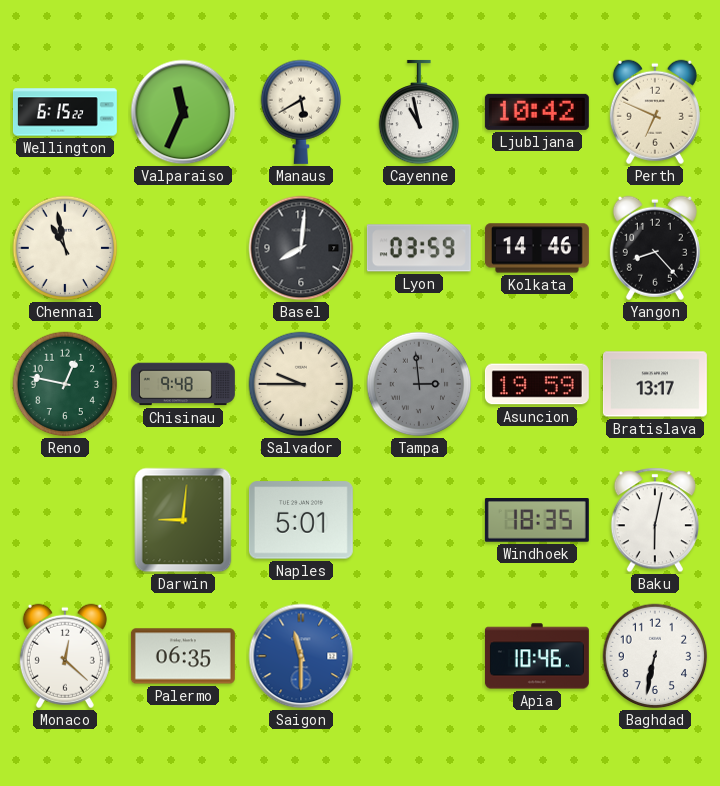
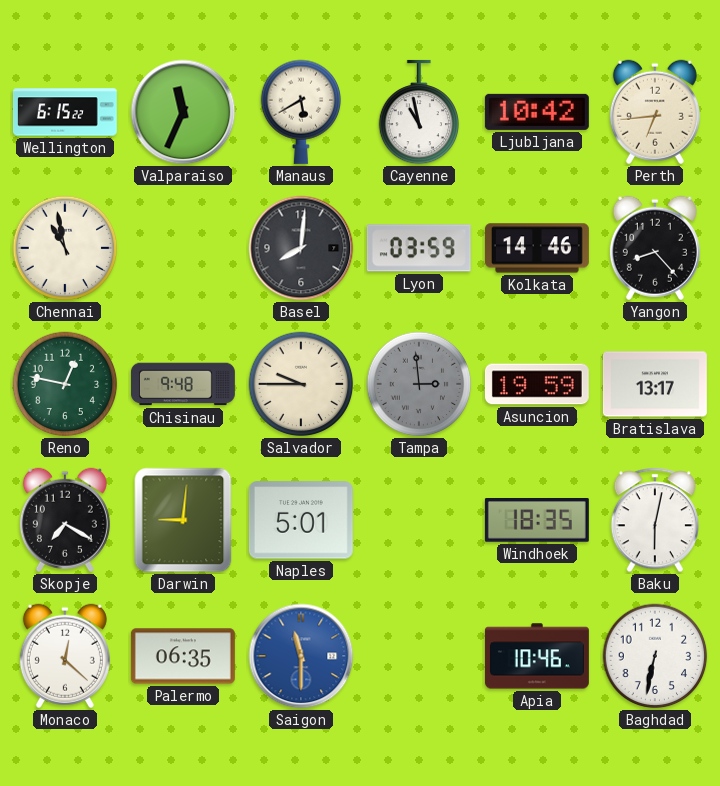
Perth: 6:49 -> 6:44
Skopje: none -> 7:20
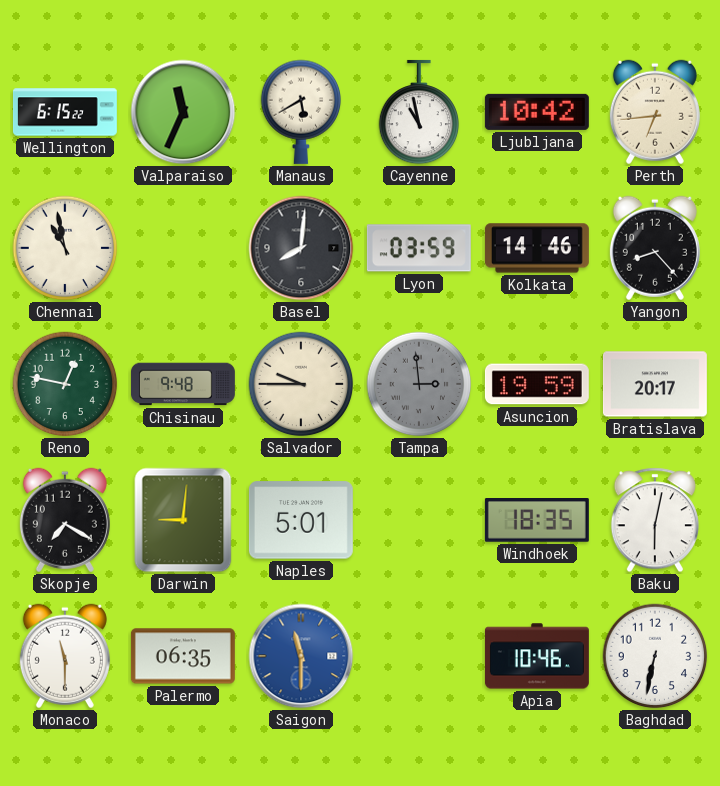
Bratislava: 13:17 -> 20:17
Monaco: 12:22 -> 11:30
